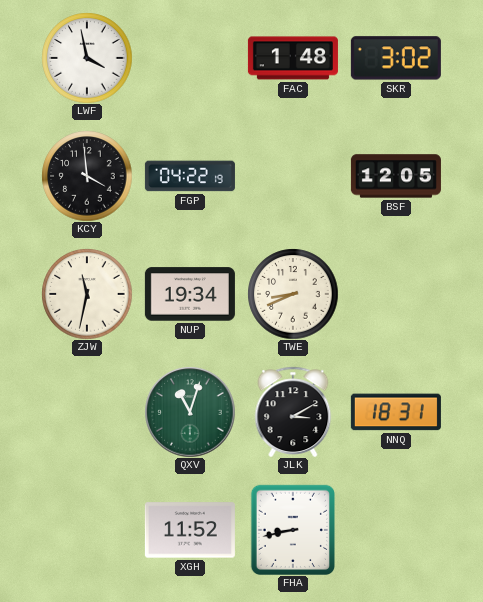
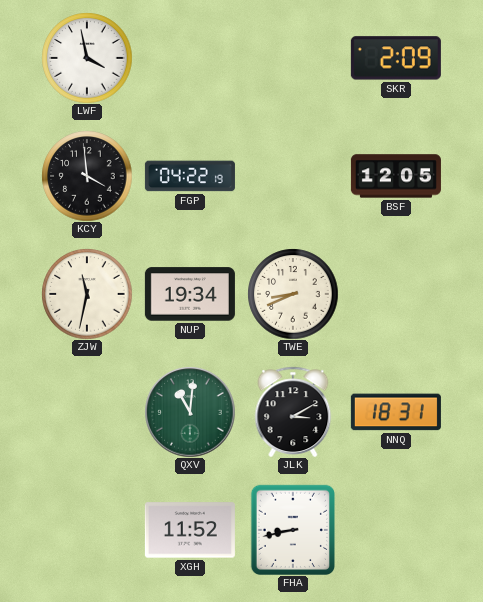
FAC: 1:48 -> none
SKR: 3:02 -> 2:09
QXV: 11:03 -> 11:01
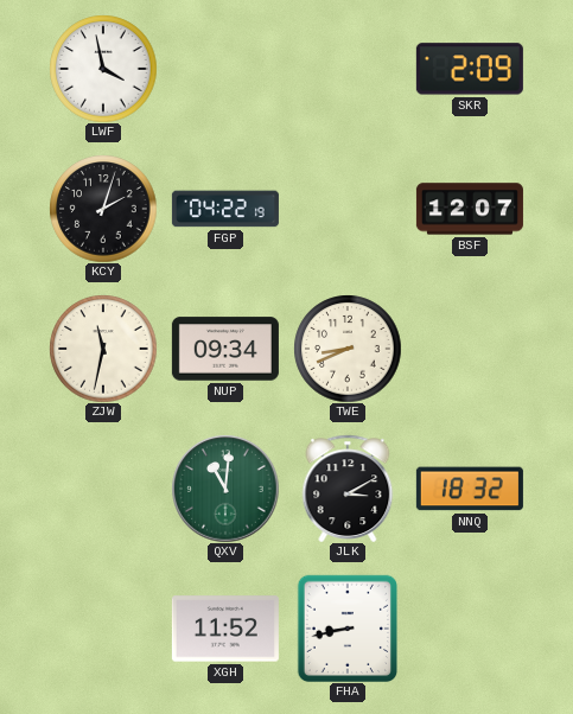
KCY: 3:59 -> 2:03
BSF: 12:05 -> 12:07
NUP: 19:34 -> 09:34
NNQ: 18:31 -> 18:32
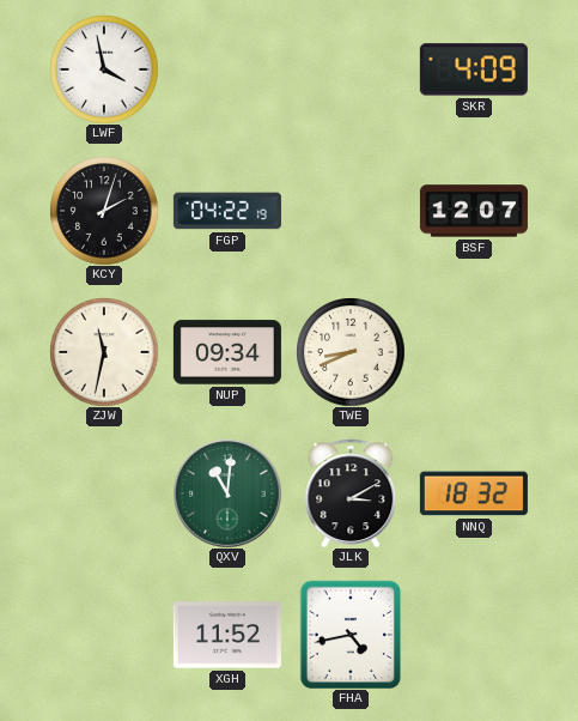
SKR: 2:09 -> 4:09
FHA: 8:43 -> 4:43
